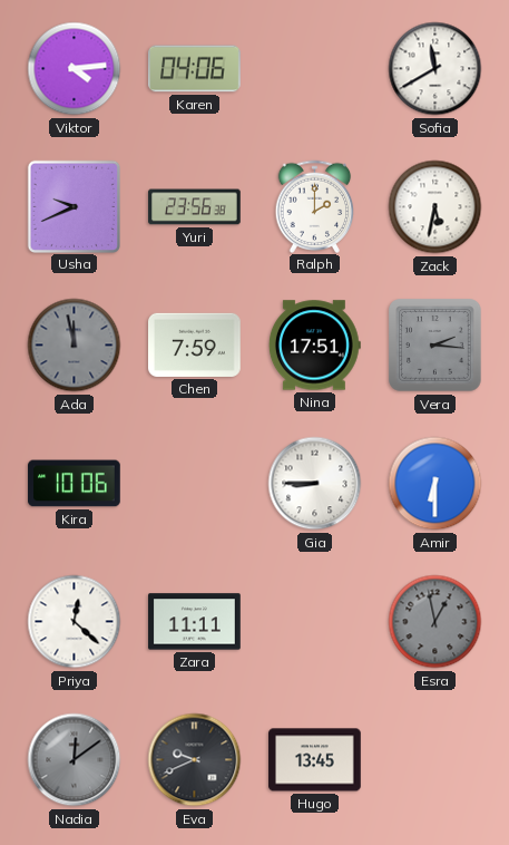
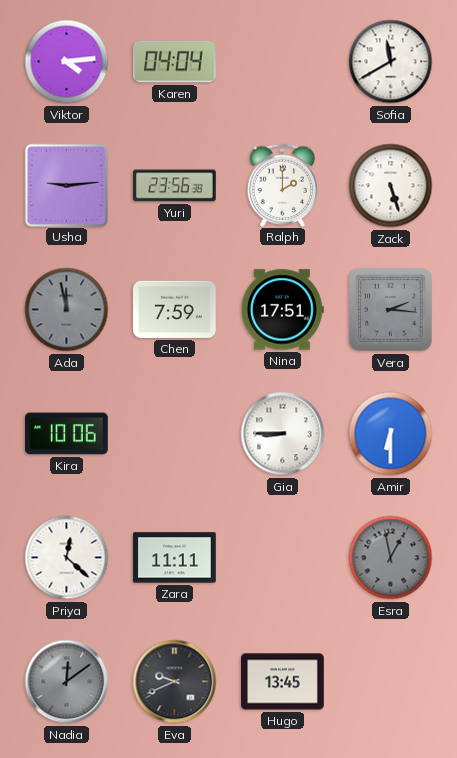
Karen: 04:06 -> 04:04
Usha: 9:41 -> 9:14
Zack: 5:32 -> 5:27
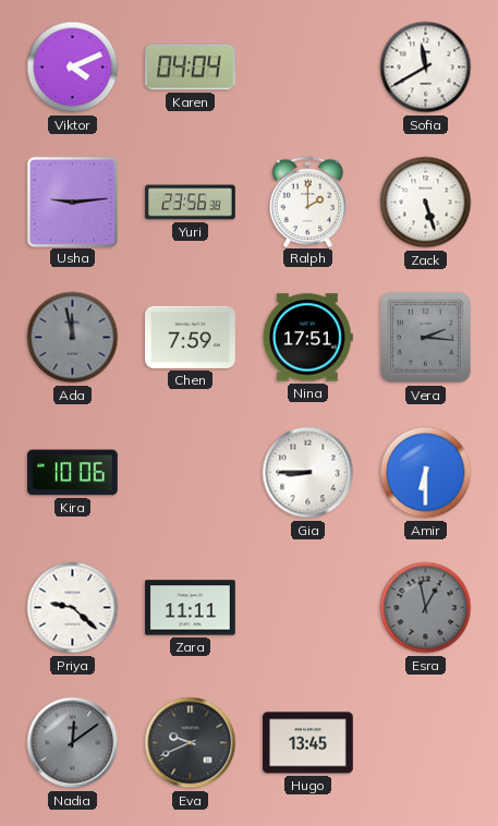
Viktor: 4:14 -> 4:11
Priya: 12:22 -> 9:22
